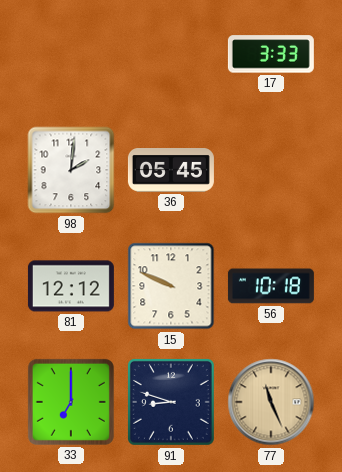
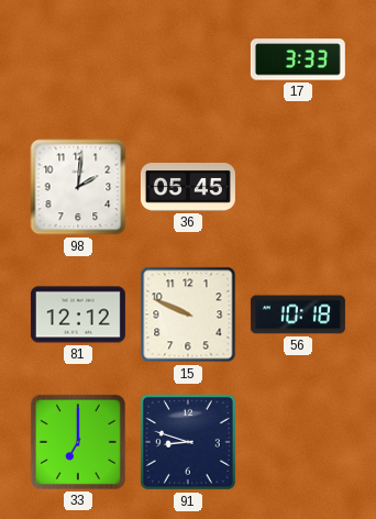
77: 11:26 -> none
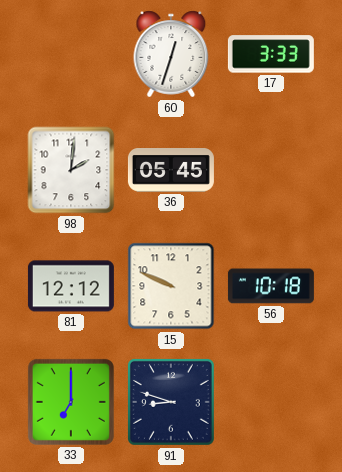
60: none -> 12:33
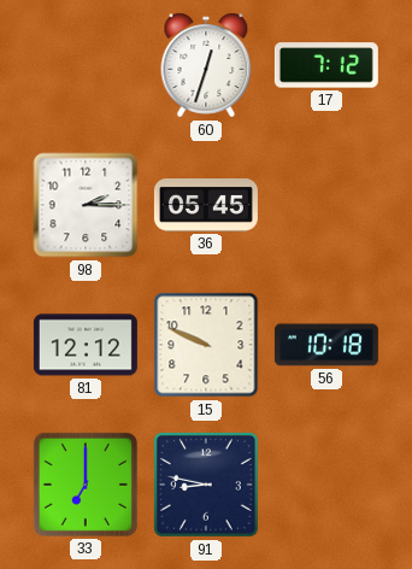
17: 3:33 -> 7:12
98: 2:01 -> 2:15
91: 8:48 -> 8:47
